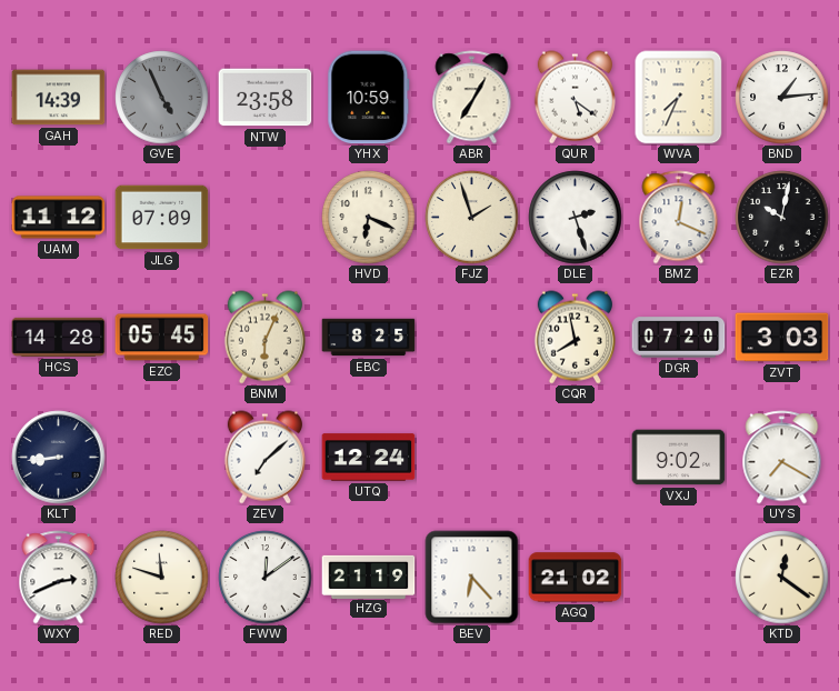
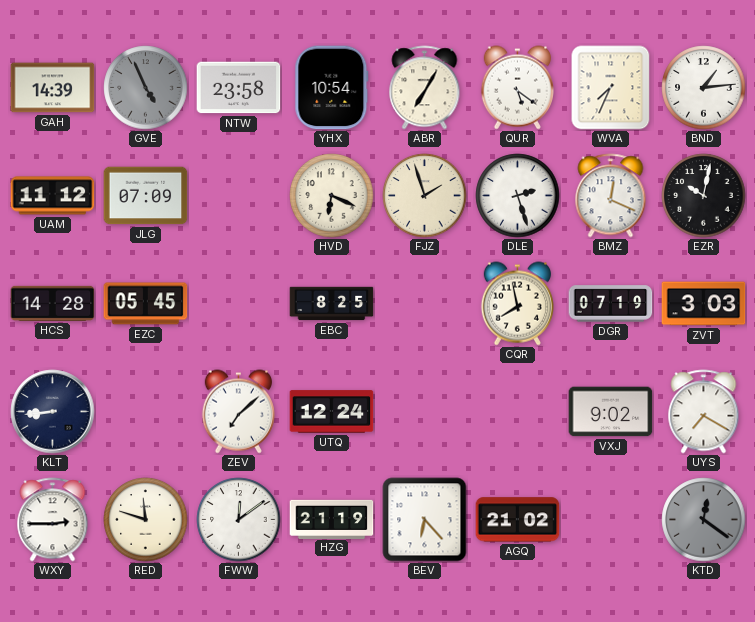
YHX: 10:59 -> 10:54
BNM: 6:04 -> none
DGR: 07:20 -> 07:19
WXY: 2:41 -> 2:45
KTD dial: cream -> grey
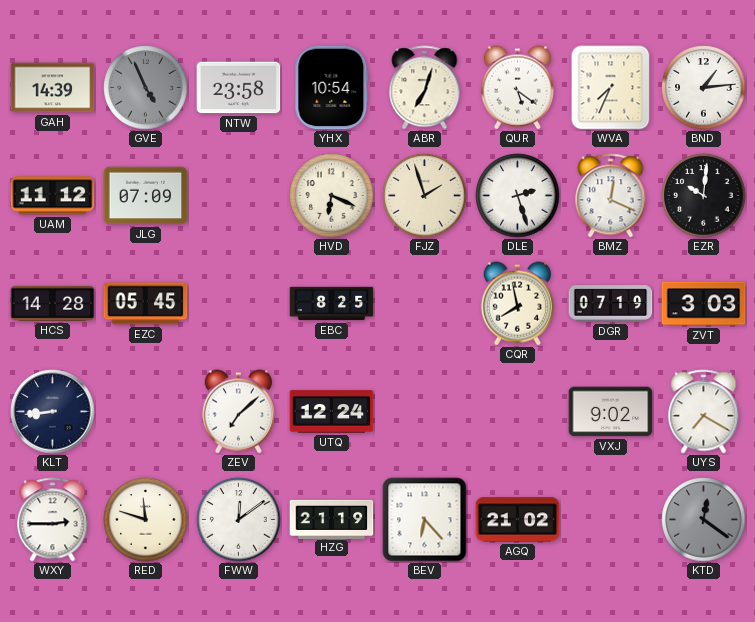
ABR: 7:05 -> 7:03
EZR: 10:02 -> 10:01
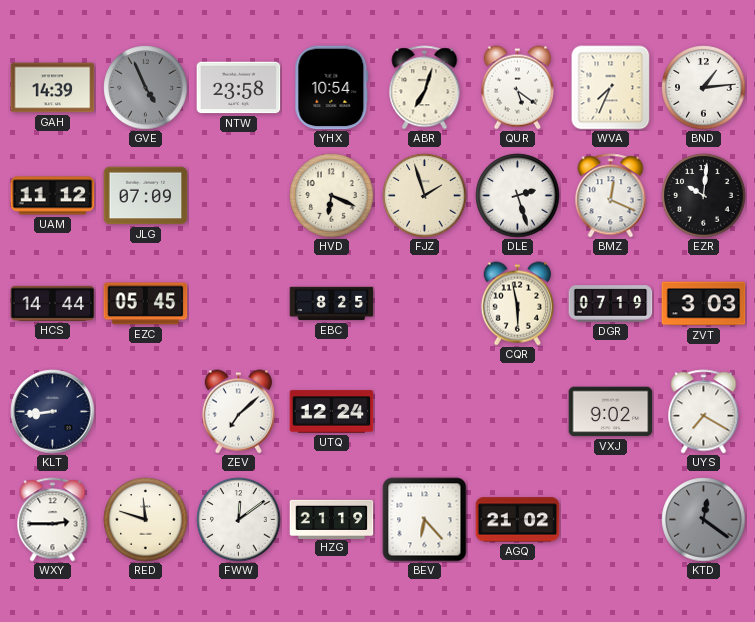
HCS: 14:28 -> 14:44
CQR: 7:58 -> 5:58
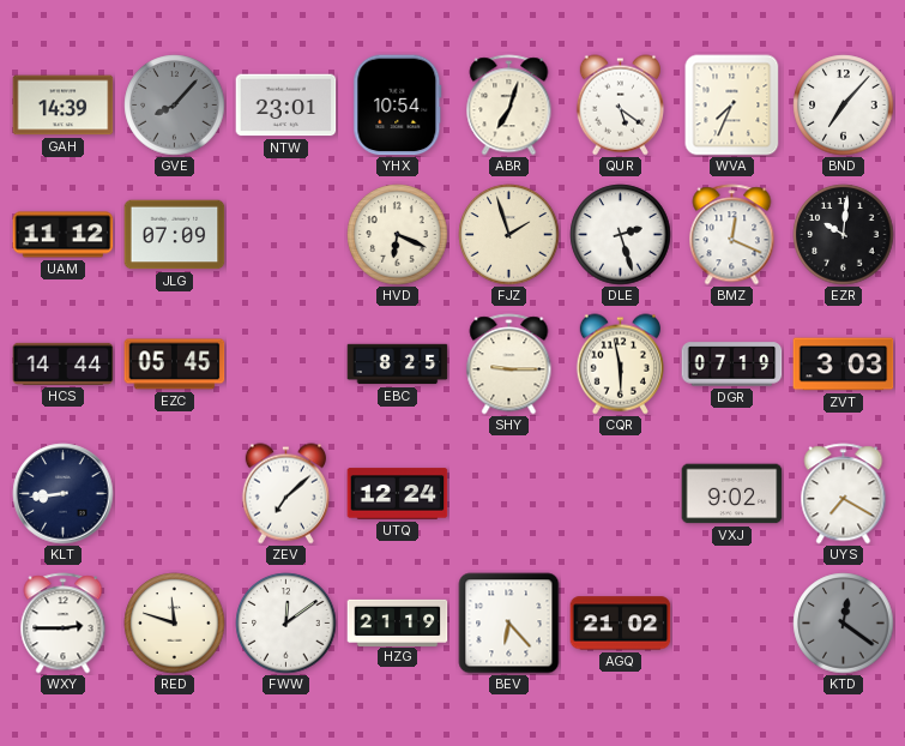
GVE: 4:56 -> 8:07
NTW: 23:58 -> 23:01
BND: 1:14 -> 7:07
SHY: none -> 9:15
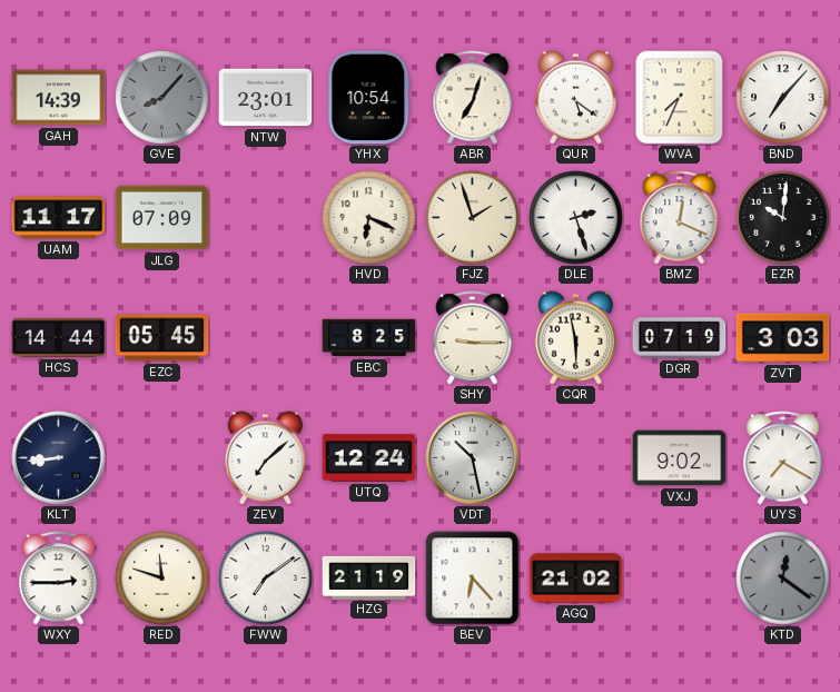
UAM: 11:12 -> 11:17
VDT: none -> 10:28
FWW: 12:09 -> 7:09
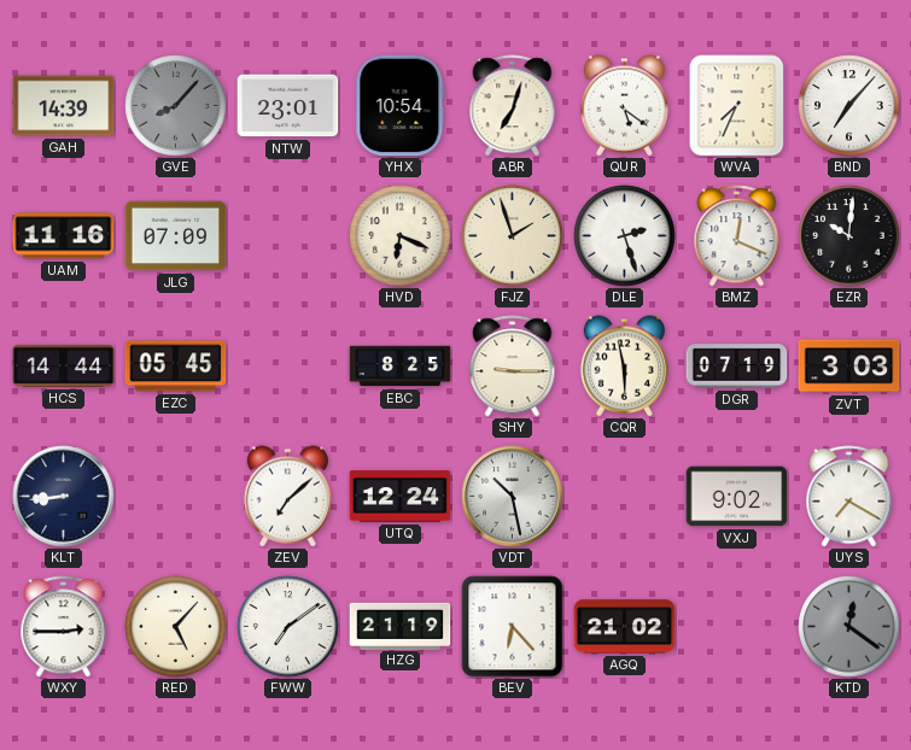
UAM: 11:17 -> 11:16
RED: 11:48 -> 5:07
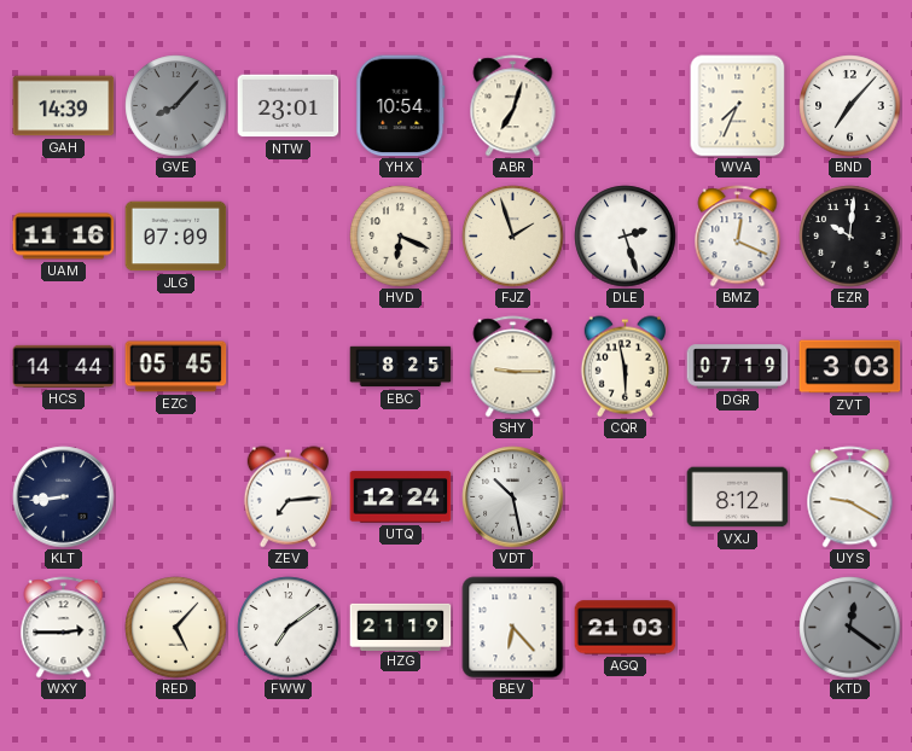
QUR: 5:21 -> none
ZEV: 7:08 -> 7:14
VXJ: 9:02 -> 8:12
UYS: 7:20 -> 9:20
AGQ: 21:02 -> 21:03
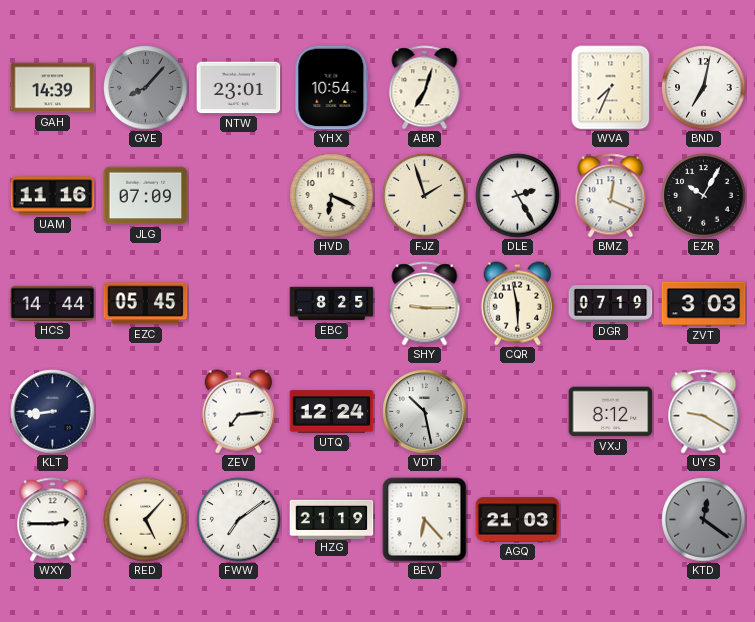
BND: 7:07 -> 7:02
DLE: 2:27 -> 2:25
EZR: 10:01 -> 10:05
